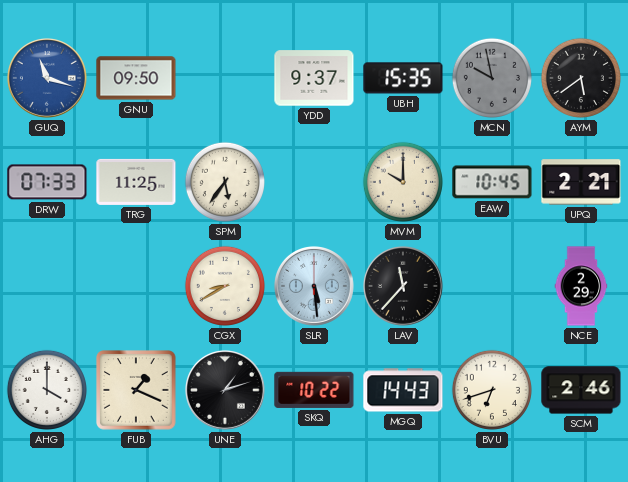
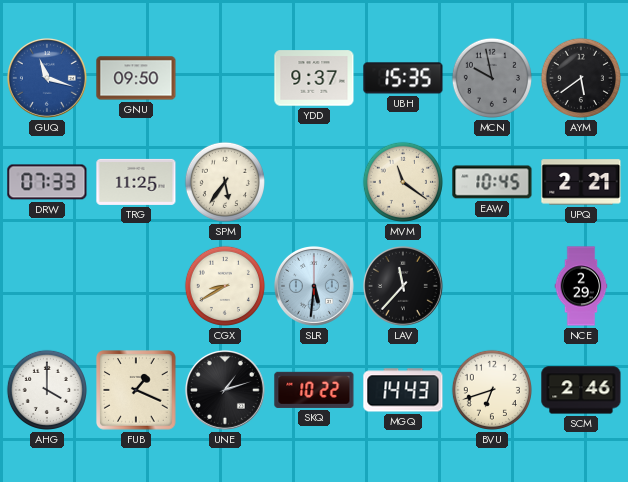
MVM: 10:00 -> 11:21
SLR: 5:29 -> 5:31
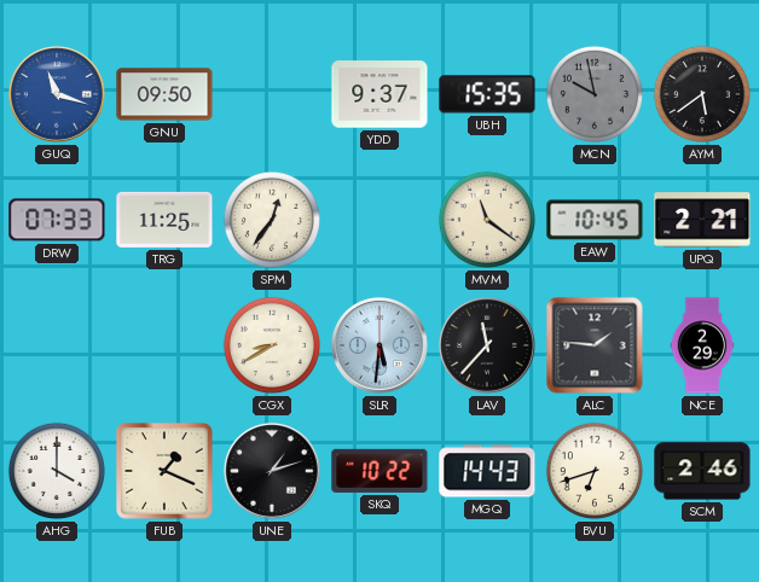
SPM: 5:36 -> 12:36
ALC: none -> 1:46
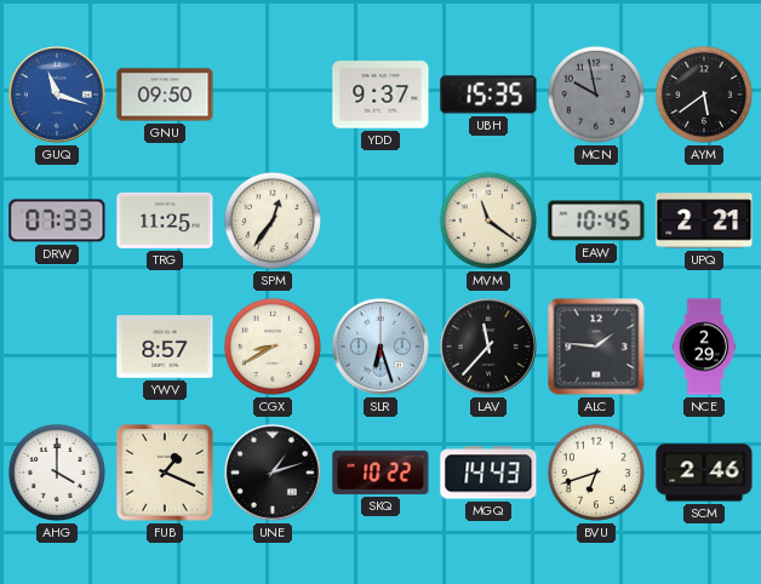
YWV: none -> 8:57
SLR: 5:31 -> 6:27
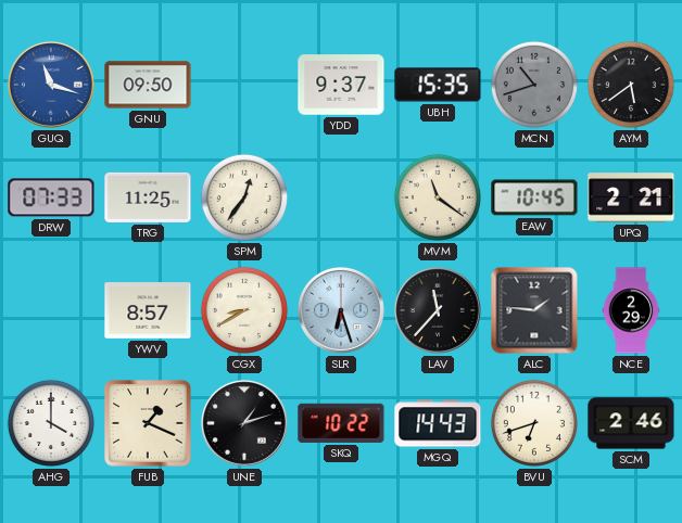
MCN: 9:58 -> 10:42
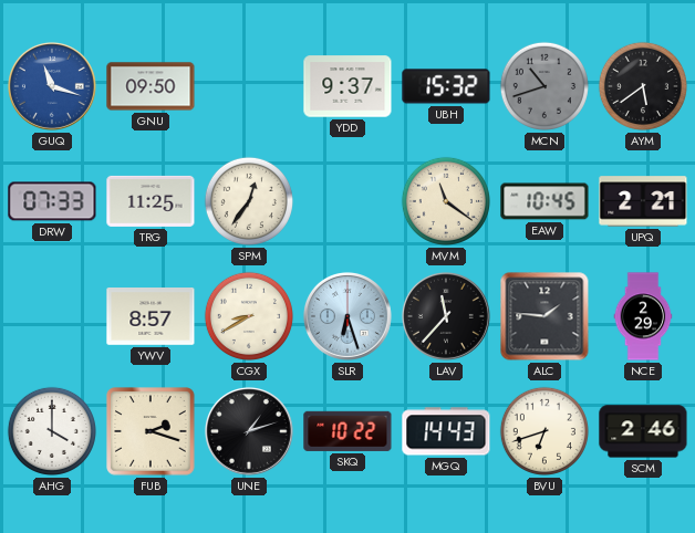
UBH: 15:35 -> 15:32
FUB: 1:19 -> 2:18
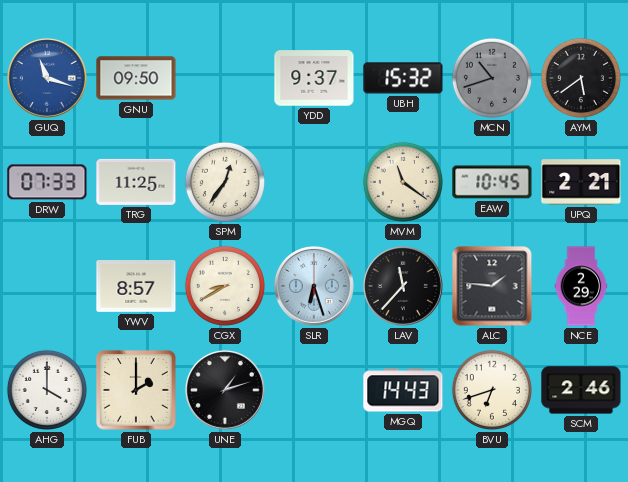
FUB: 2:18 -> 2:00
SKQ: 10:22 -> none
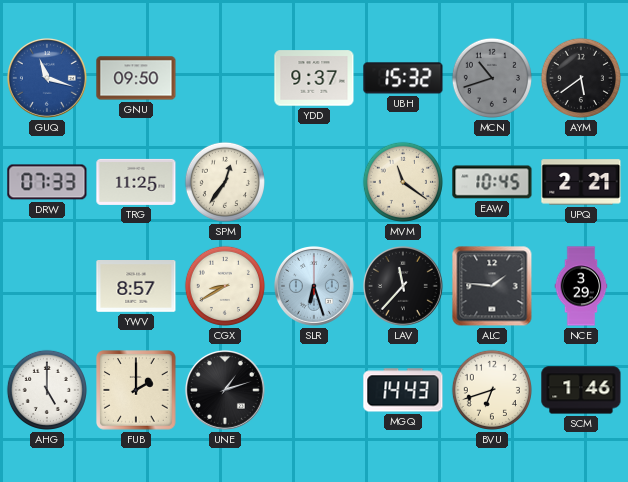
NCE: 2:29 -> 3:29
AHG: 4:00 -> 5:00
SCM: 2:46 -> 1:46
